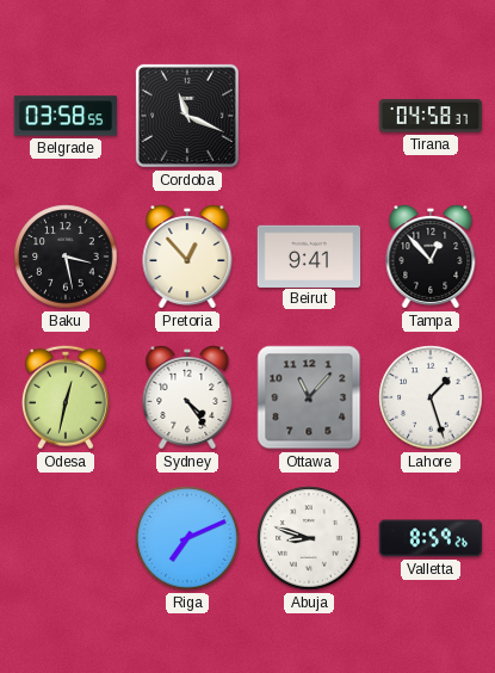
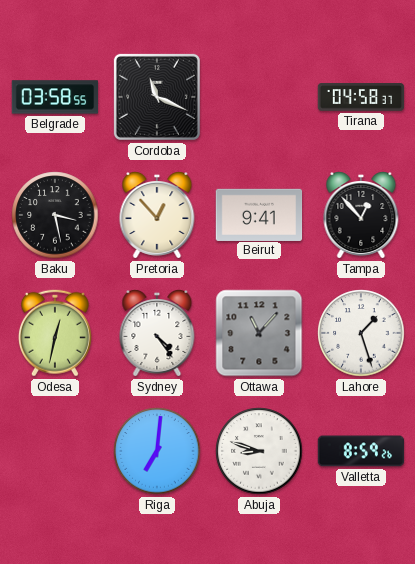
Riga: 7:11 -> 7:01
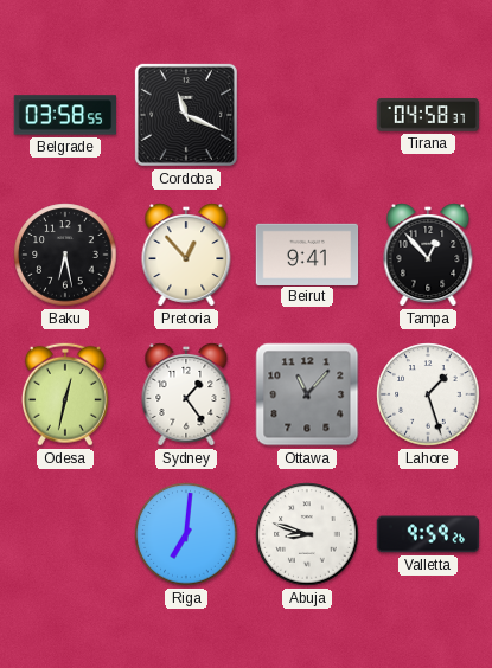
Baku: 3:28 -> 6:28
Sydney: 4:24 -> 1:24
Valletta: 8:59 -> 9:59
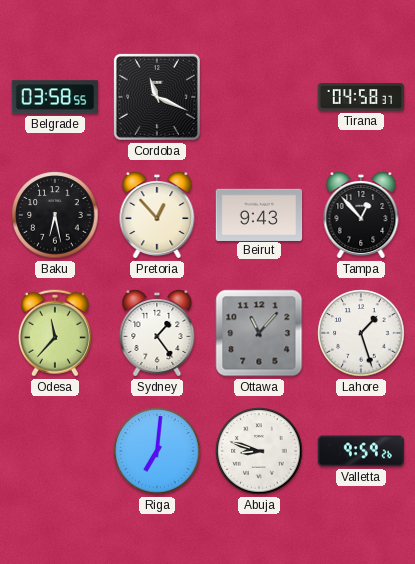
Beirut: 9:41 -> 9:43
Odesa: 12:32 -> 11:37
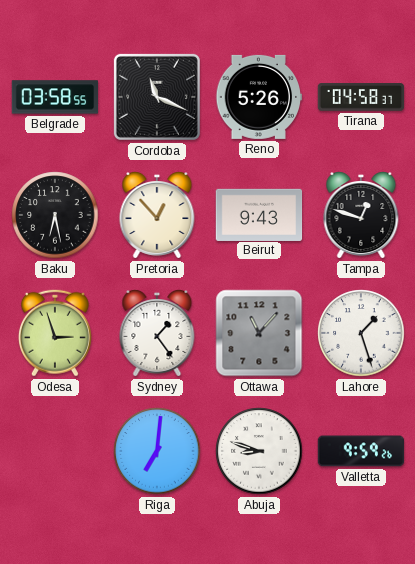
Reno: none -> 5:26
Tampa: 12:53 -> 12:48
Odesa: 11:37 -> 2:57
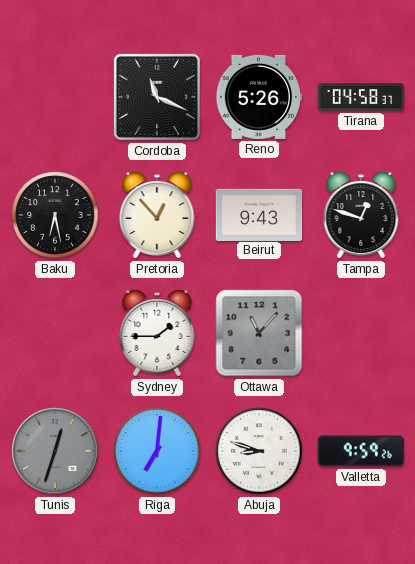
Belgrade: 03:58 -> none
Odesa: 2:57 -> none
Sydney: 1:24 -> 1:45
Lahore: 1:27 -> none
Tunis: none -> 12:33
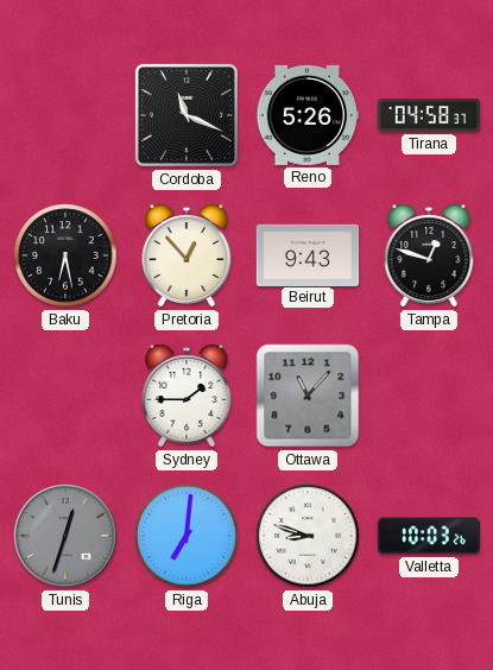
Valletta: 9:59 -> 10:03
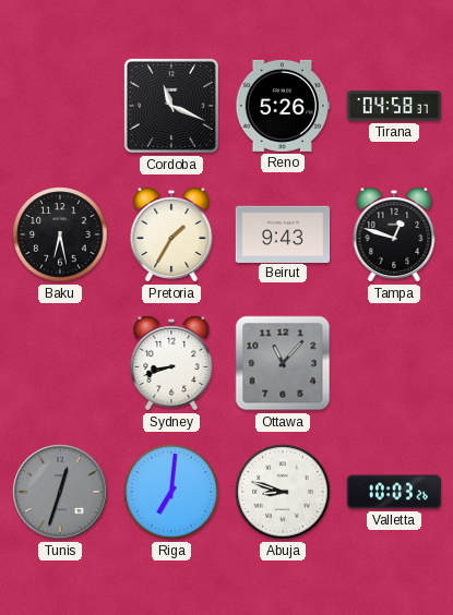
Pretoria: 12:53 -> 1:35
Sydney: 1:45 -> 8:42
